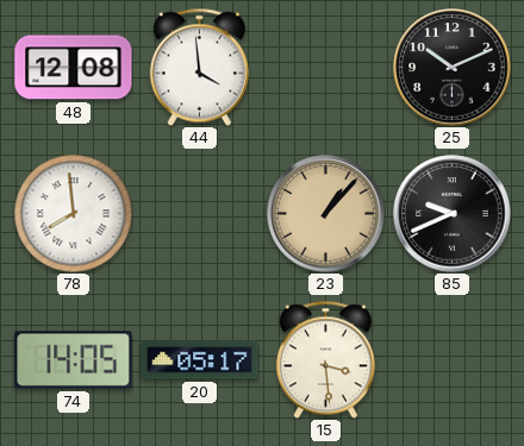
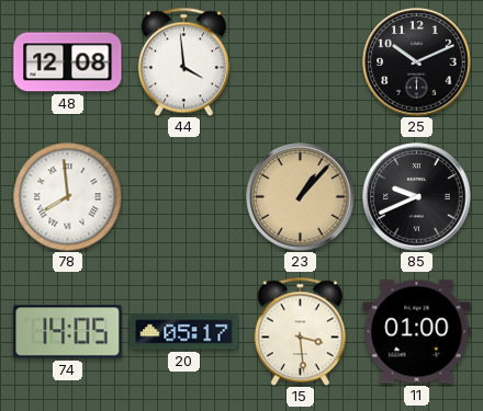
11: none -> 01:00
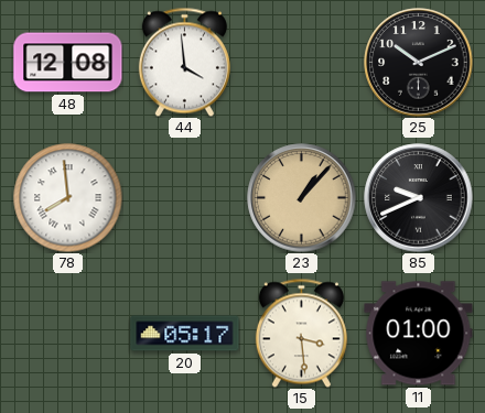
74: 14:05 -> none
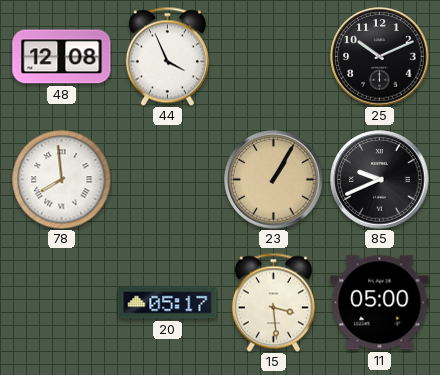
44: 3:59 -> 3:56
23: 1:07 -> 1:05
11: 01:00 -> 05:00
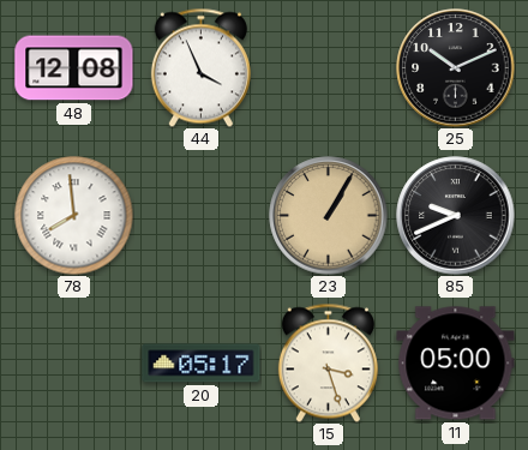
15: 3:29 -> 3:27
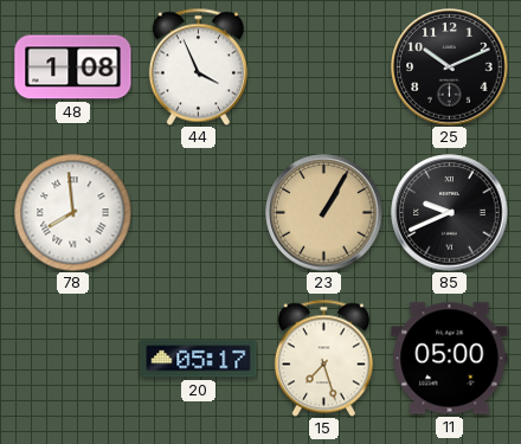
48: 12:08 -> 1:08
15: 3:27 -> 7:27
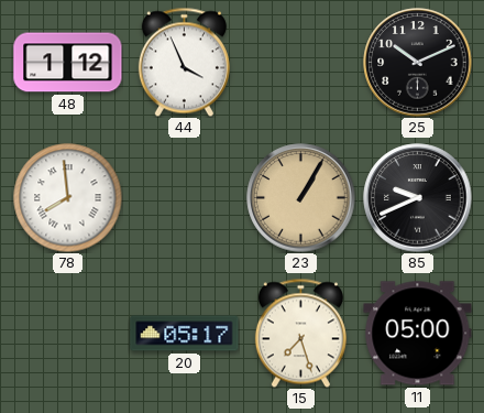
48: 1:08 -> 1:12
